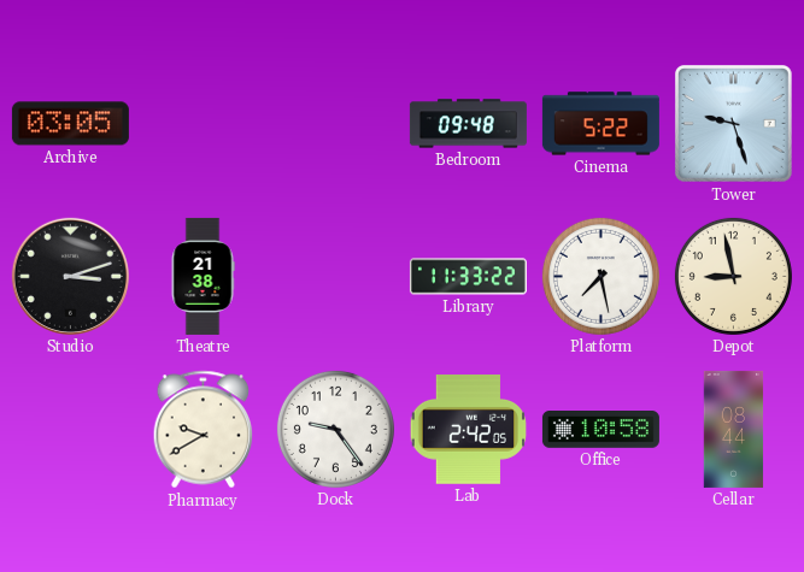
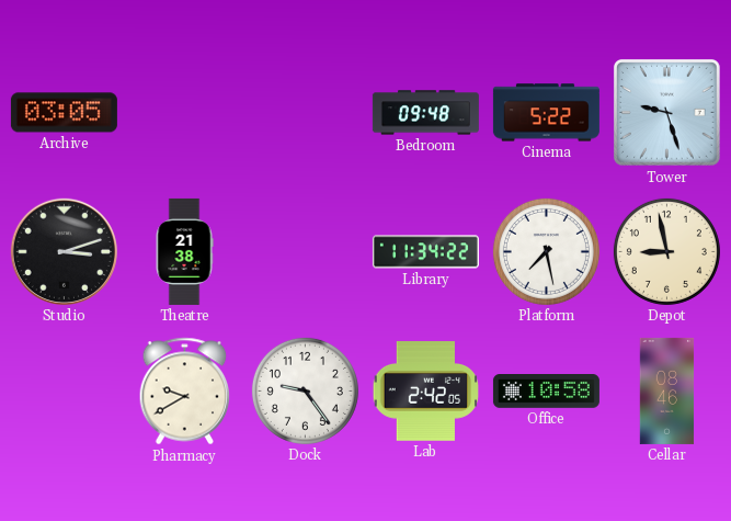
Library: 11:33 -> 11:34
Cellar: 08:44 -> 08:46
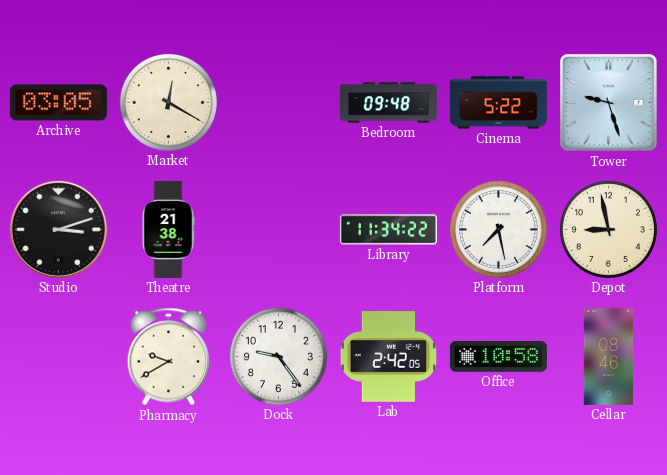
Market: none -> 12:20
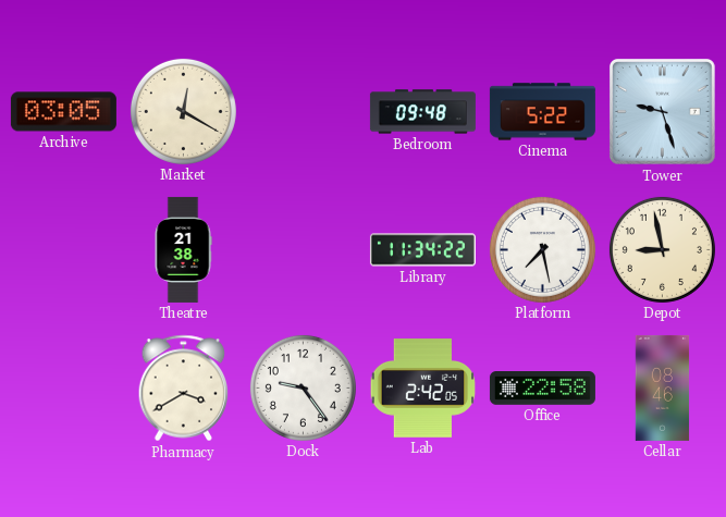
Studio: 3:12 -> none
Pharmacy: 9:40 -> 3:40
Office: 10:58 -> 22:58
